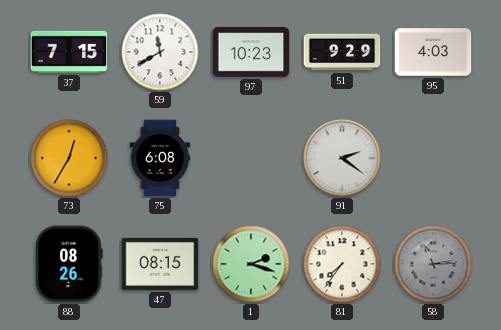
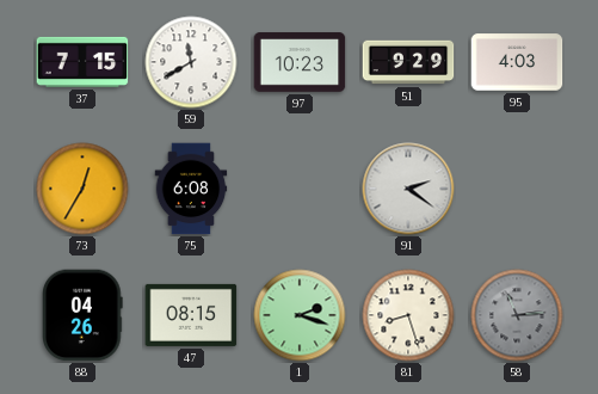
88: 08:26 -> 04:26
81: 7:36 -> 8:27
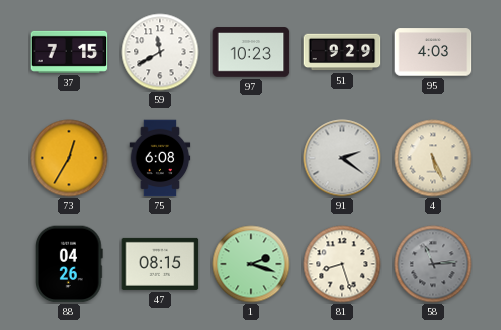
4: none -> 5:26
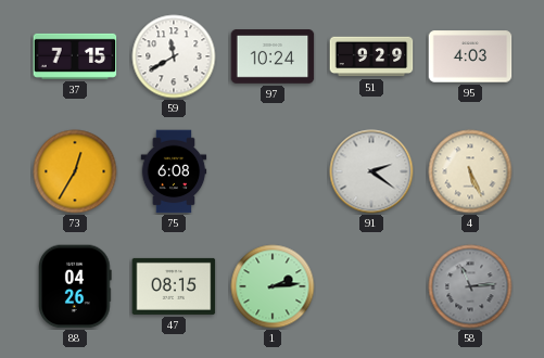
97: 10:23 -> 10:24
1: 2:18 -> 2:14
81: 8:27 -> none
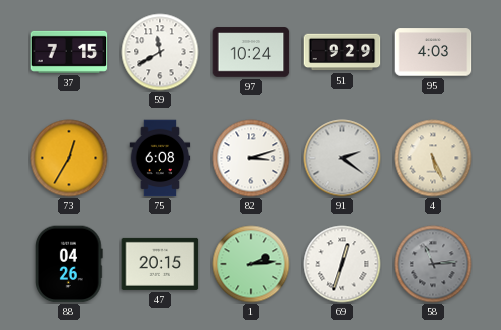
82: none -> 3:12
47: 08:15 -> 20:15
69: none -> 12:33
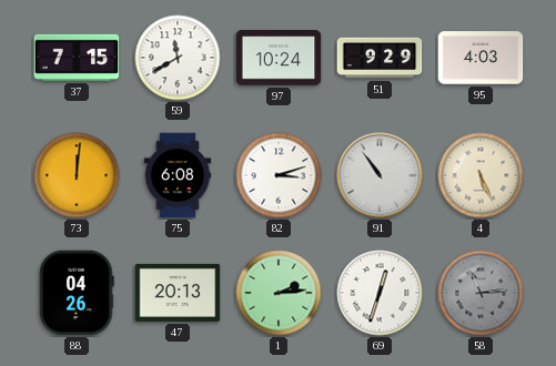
73: 12:35 -> 12:01
91: 2:21 -> 10:54
47: 20:15 -> 20:13
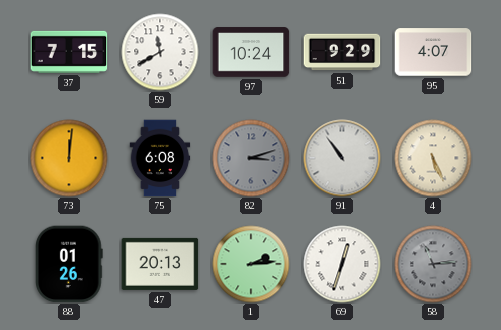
95: 4:03 -> 4:07
82 dial: white -> grey
88: 04:26 -> 01:26
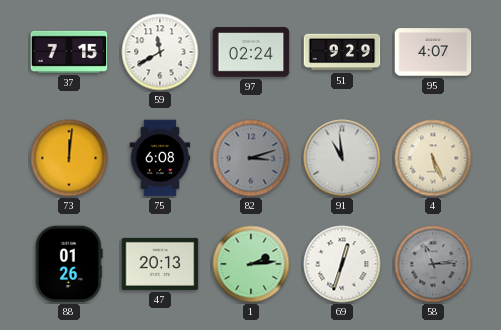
97: 10:24 -> 02:24
91: 10:54 -> 10:59
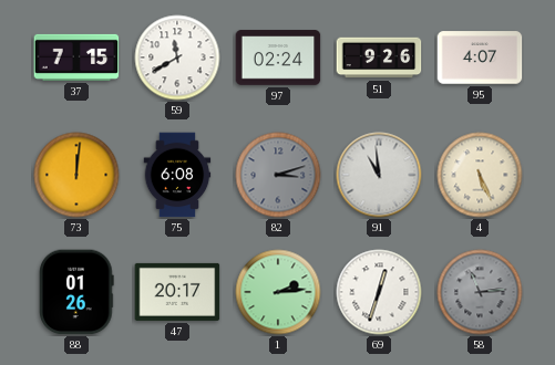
51: 9:29 -> 9:26
47: 20:13 -> 20:17
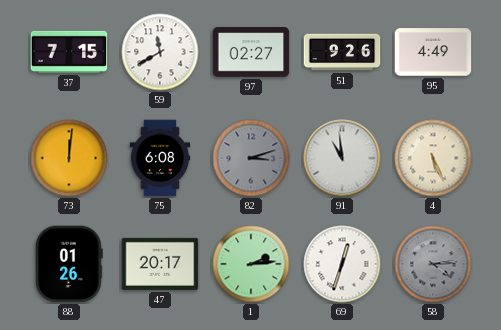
97: 02:24 -> 02:27
95: 4:07 -> 4:49
58: 11:14 -> 4:14
